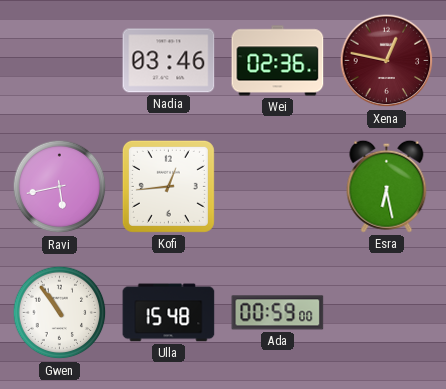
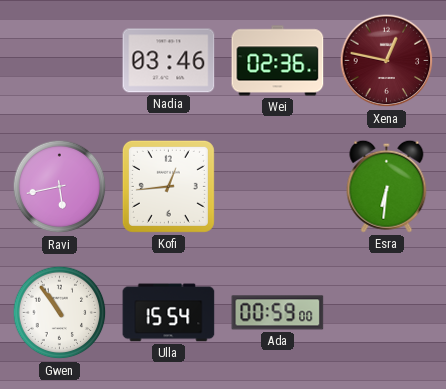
Esra: 6:28 -> 6:31
Ulla: 15:48 -> 15:54
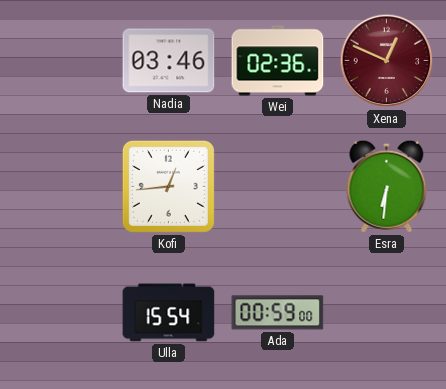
Xena: 12:47 -> 12:49
Ravi: 5:43 -> none
Gwen: 10:54 -> none
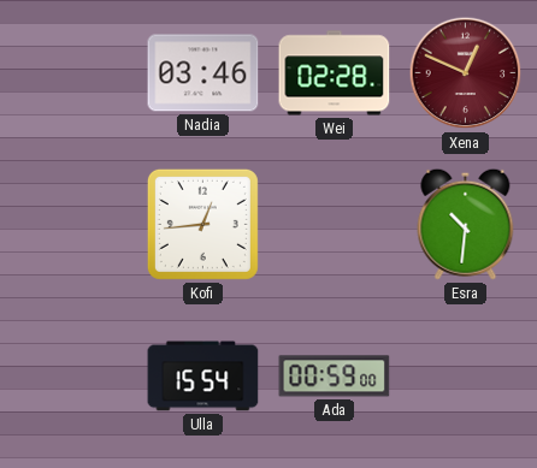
Wei: 02:36 -> 02:28
Esra: 6:31 -> 10:31
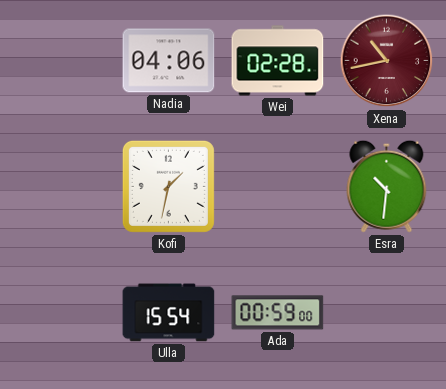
Nadia: 03:46 -> 04:06
Xena: 12:49 -> 10:43
Kofi: 12:44 -> 1:32
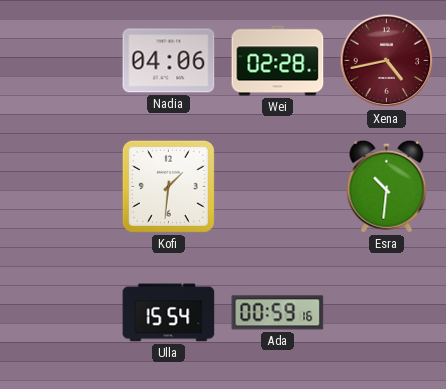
Xena: 10:43 -> 4:43
Kofi: 1:32 -> 1:31
Ada: 00:59:00 -> 00:59:16
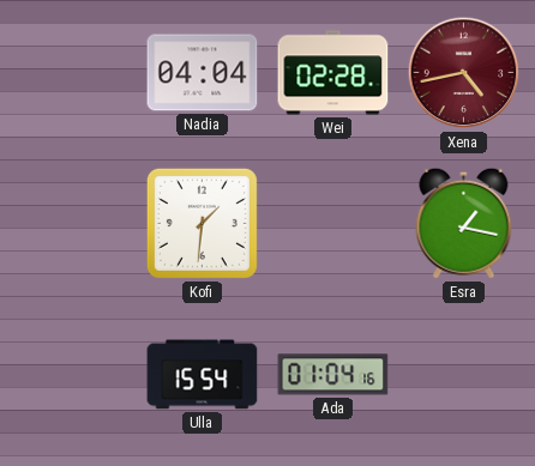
Nadia: 04:06 -> 04:04
Esra: 10:31 -> 1:17
Ada: 00:59 -> 01:04
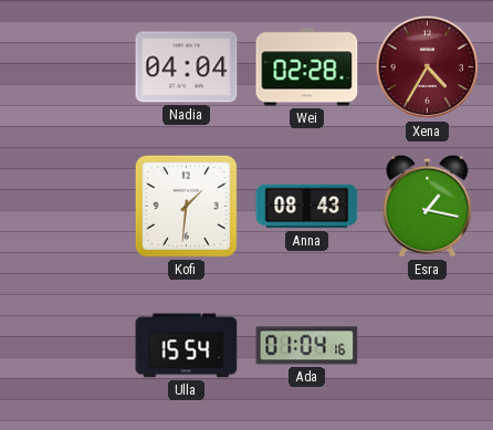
Xena: 4:43 -> 4:35
Anna: none -> 08:43
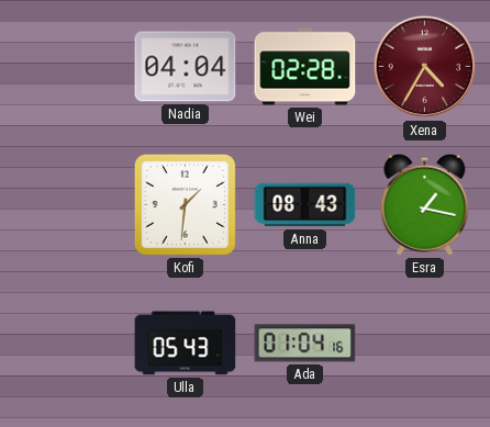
Ulla: 15:54 -> 05:43
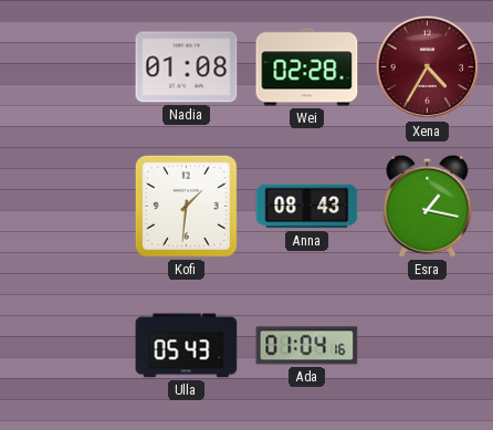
Nadia: 04:04 -> 01:08
